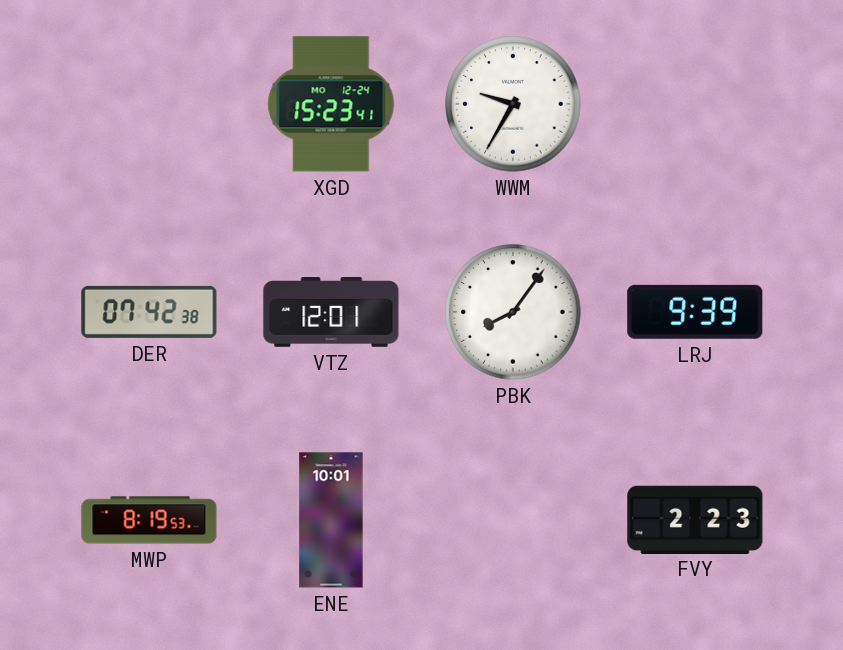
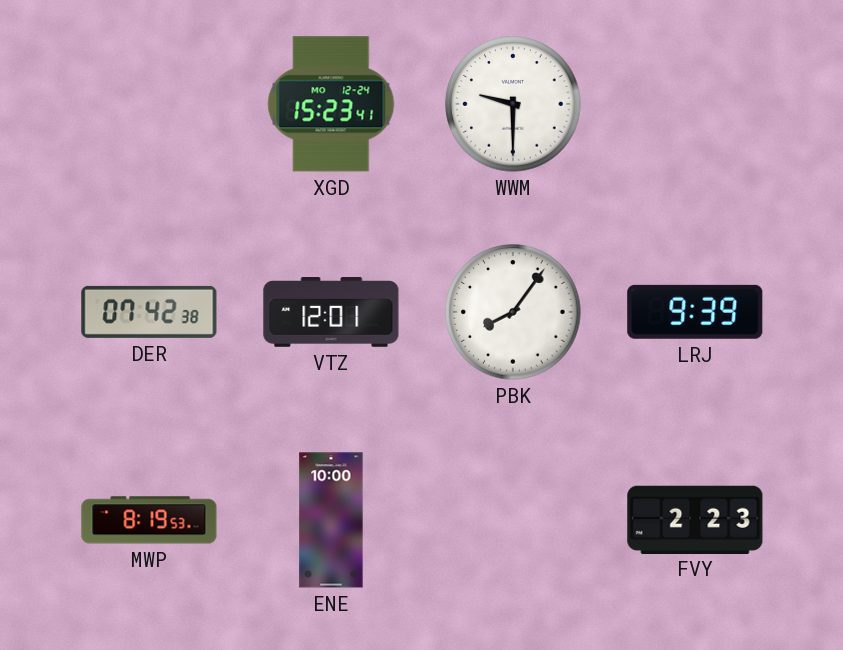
WWM: 9:35 -> 9:30
ENE: 10:01 -> 10:00
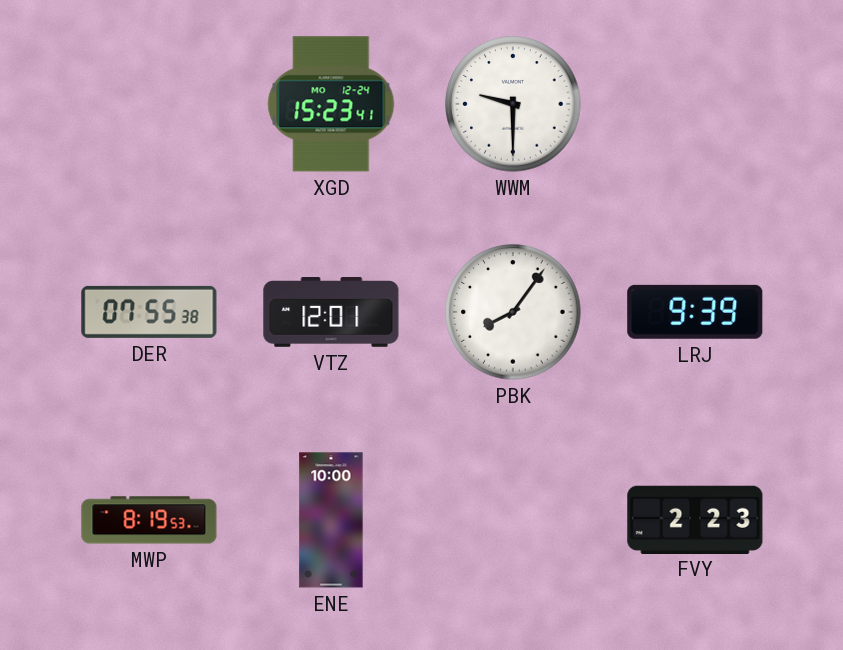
DER: 07:42 -> 07:55
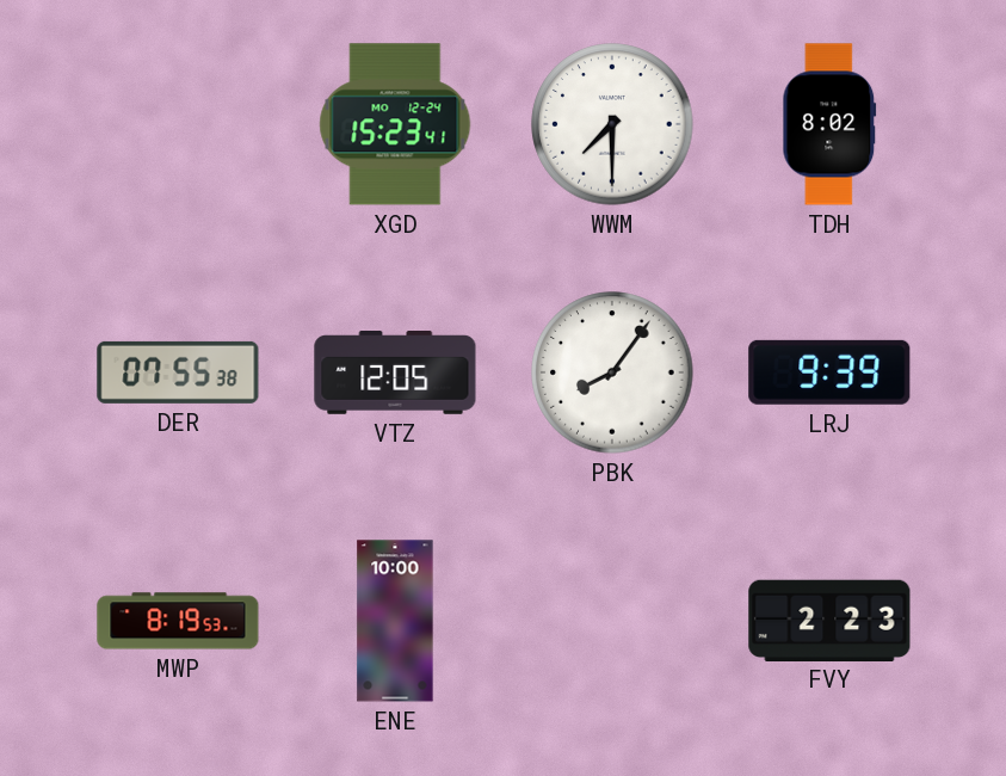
WWM: 9:30 -> 7:30
TDH: none -> 8:02
VTZ: 12:01 -> 12:05
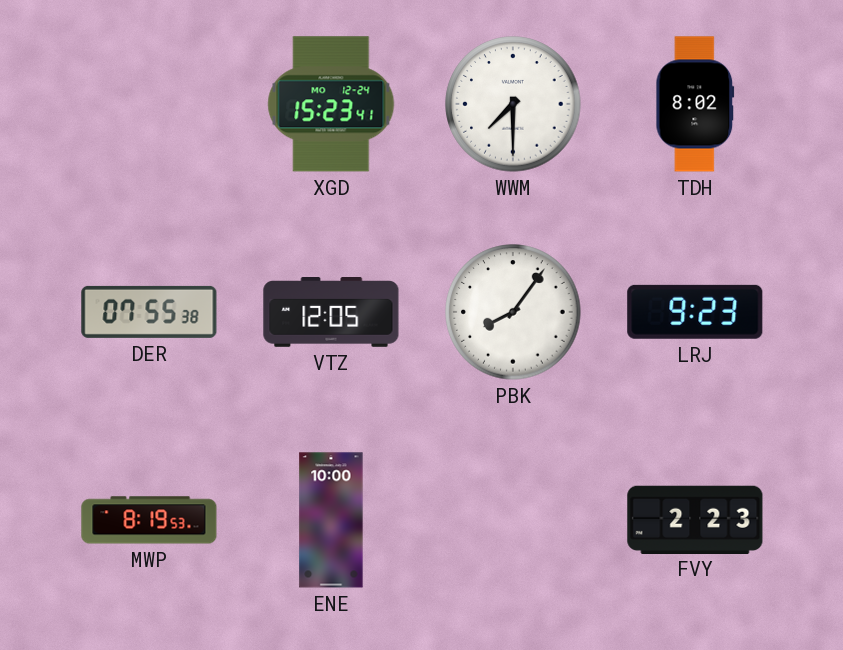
LRJ: 9:39 -> 9:23
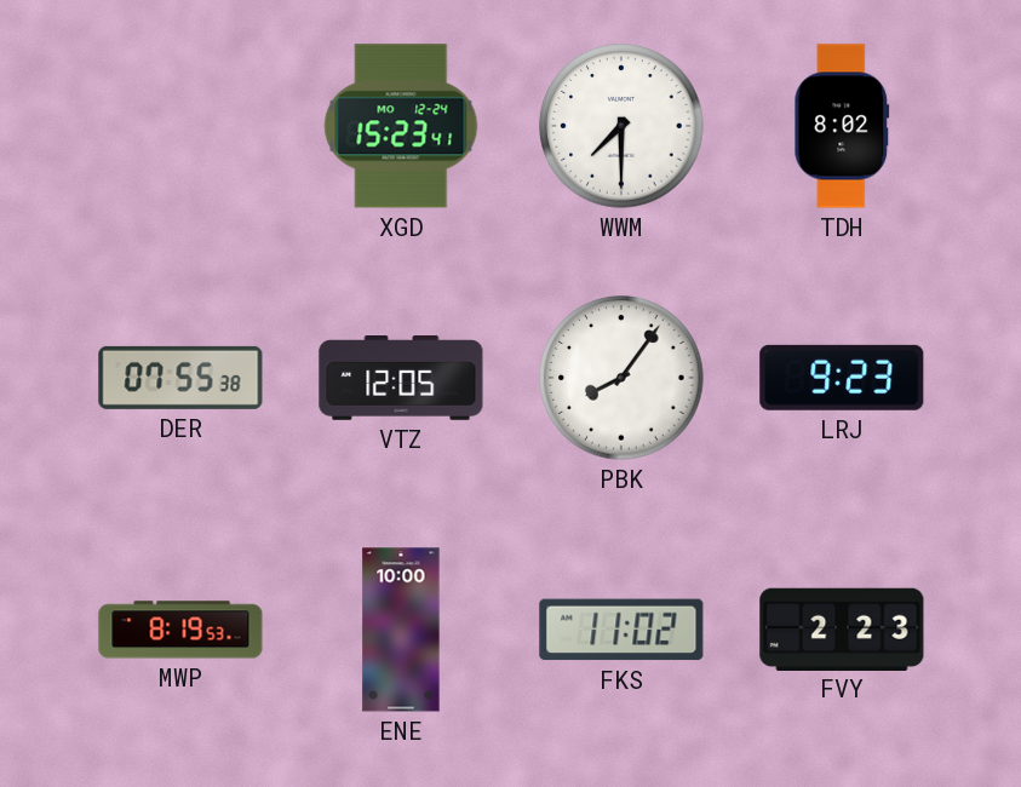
FKS: none -> 11:02
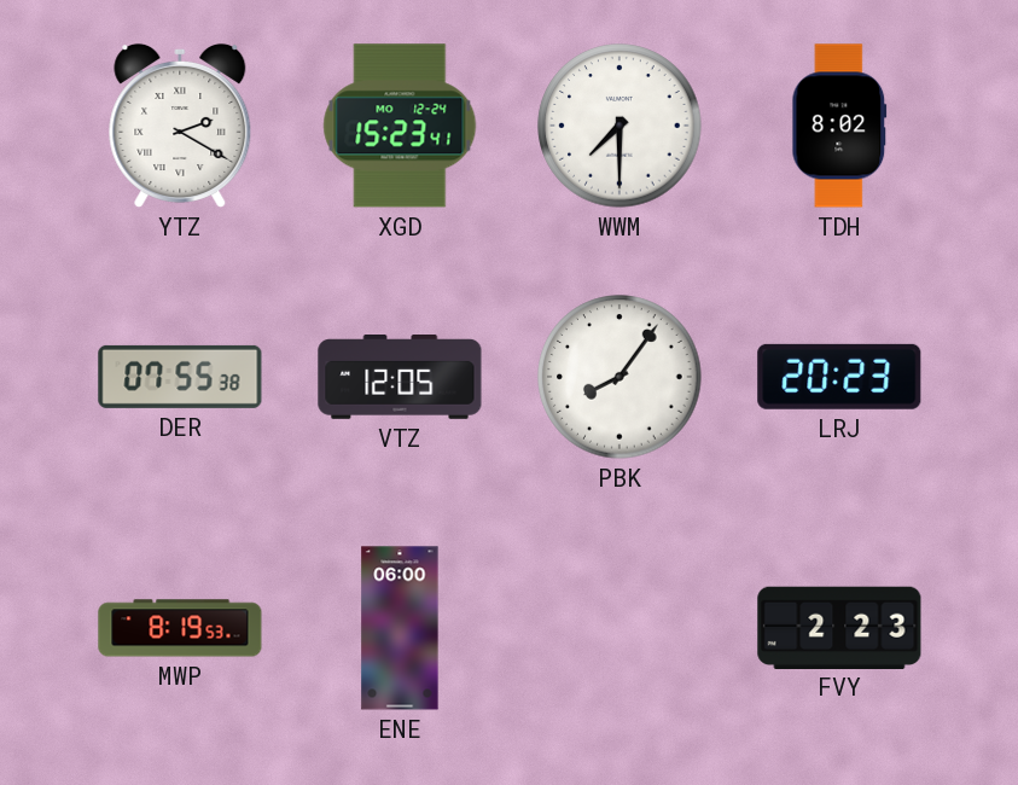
YTZ: none -> 2:20
LRJ: 9:23 -> 20:23
ENE: 10:00 -> 06:00
FKS: 11:02 -> none
